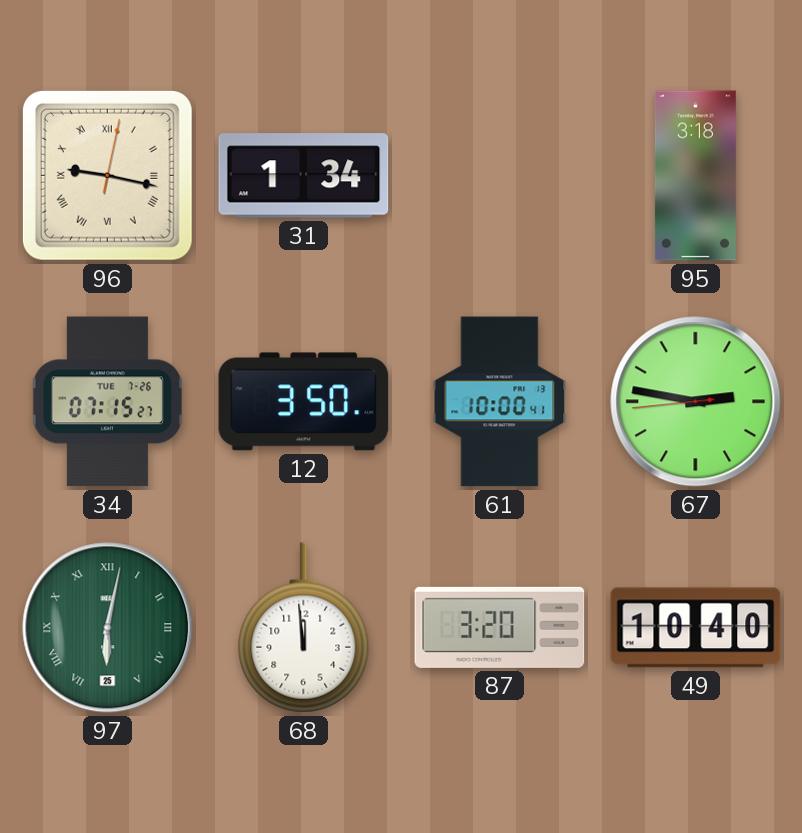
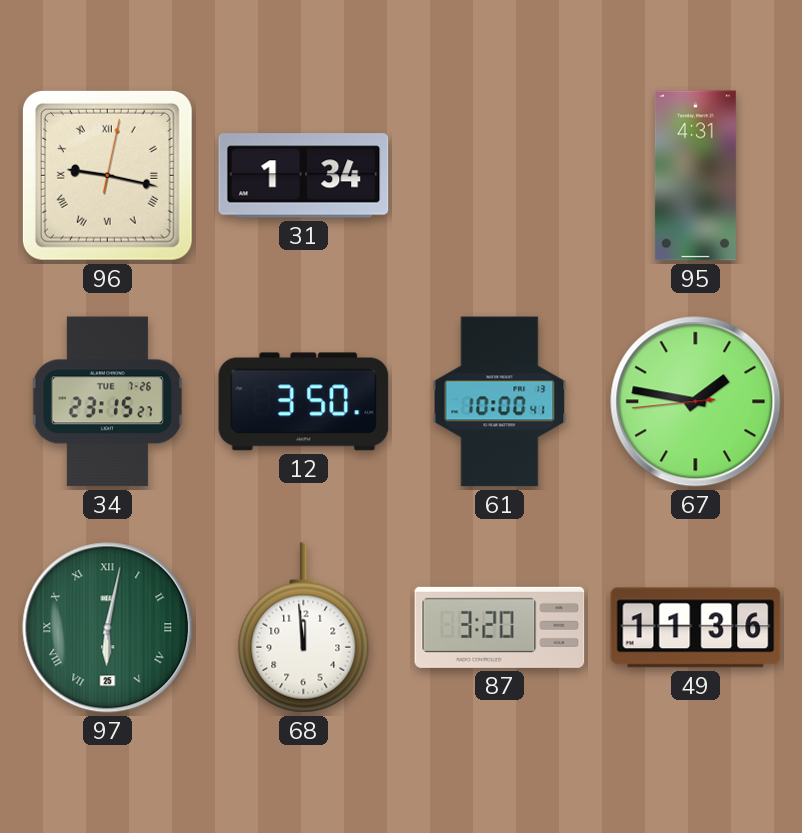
95: 3:18 -> 4:31
34: 07:15 -> 23:15
67: 2:46 -> 1:46
49: 10:40 -> 11:36
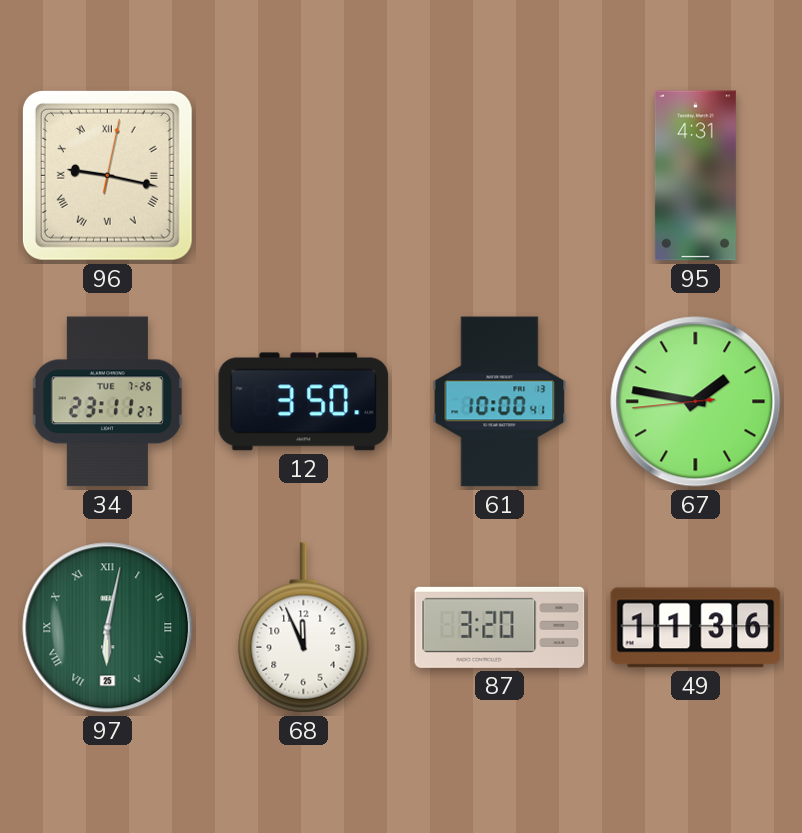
31: 1:34 -> none
34: 23:15 -> 23:11
68: 11:59 -> 11:56
